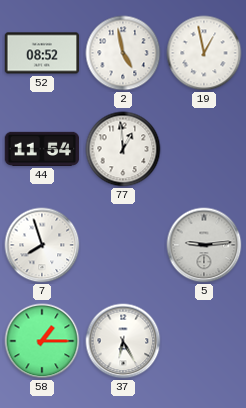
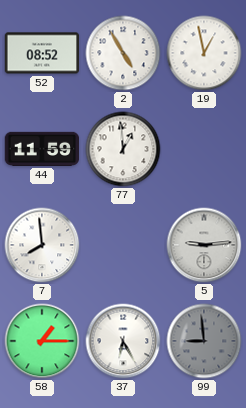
2: 4:58 -> 4:55
44: 11:54 -> 11:59
7: 7:57 -> 7:59
99: none -> 8:59
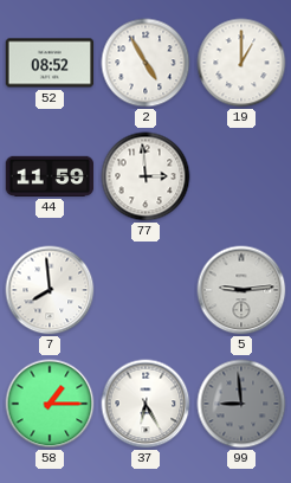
19: 12:58 -> 1:00
77: 12:59 -> 2:59
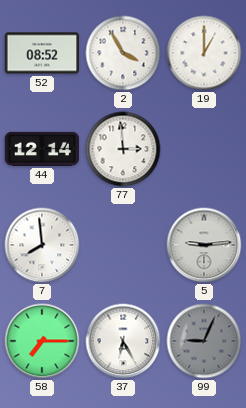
2: 4:55 -> 3:55
44: 11:59 -> 12:14
58: 1:15 -> 7:15
99: 8:59 -> 9:04
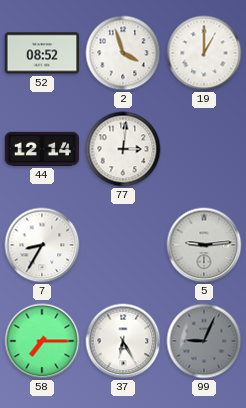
2: 3:55 -> 3:57
77: 2:59 -> 3:01
7: 7:59 -> 8:35
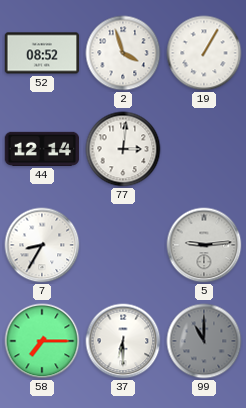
19: 1:00 -> 1:05
37: 6:25 -> 6:30
99: 9:04 -> 11:00
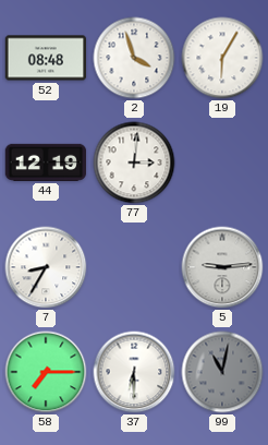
52: 08:52 -> 08:48
19: 1:05 -> 6:05
44: 12:14 -> 12:19
99: 11:00 -> 11:02
